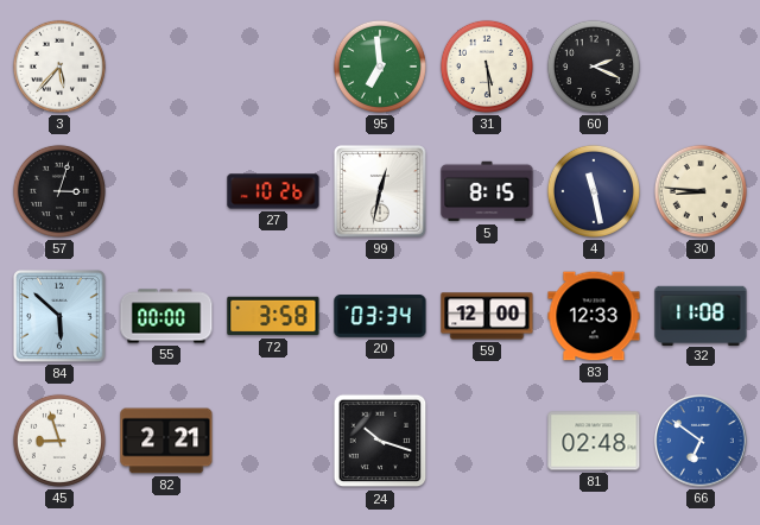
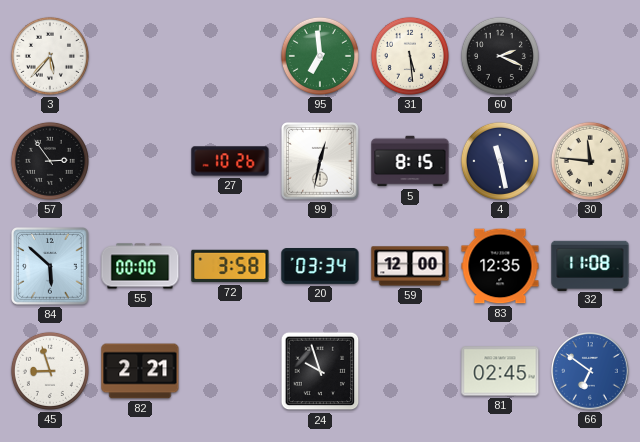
57: 3:03 -> 2:54
30: 8:46 -> 11:46
83: 12:33 -> 12:35
24: 10:18 -> 9:57
81: 02:48 -> 02:45
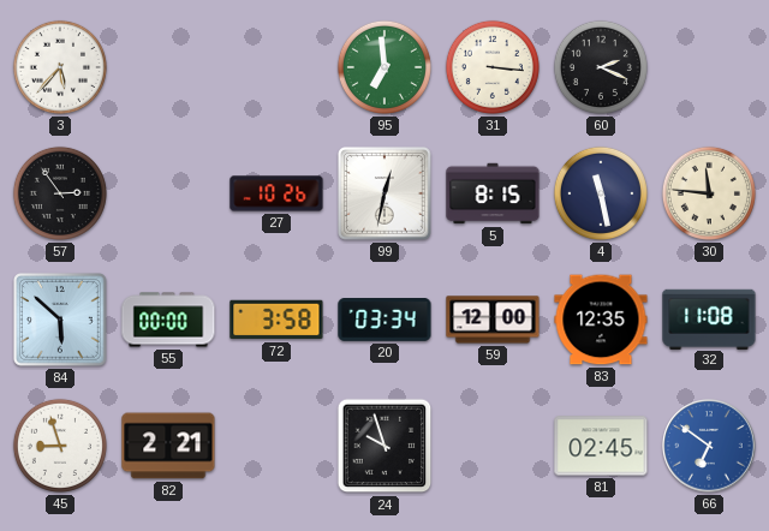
31: 5:29 -> 3:16
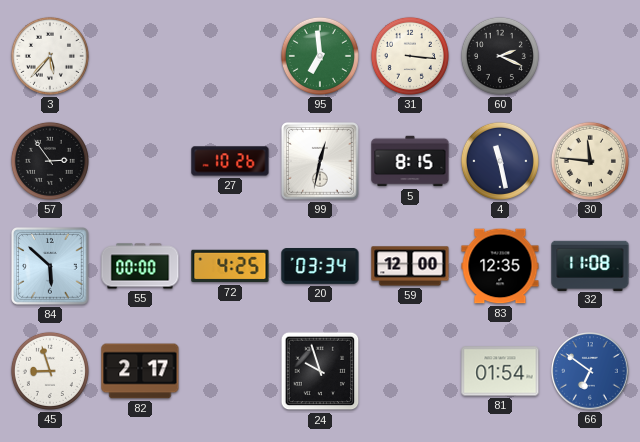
72: 3:58 -> 4:25
82: 2:21 -> 2:17
81: 02:45 -> 01:54
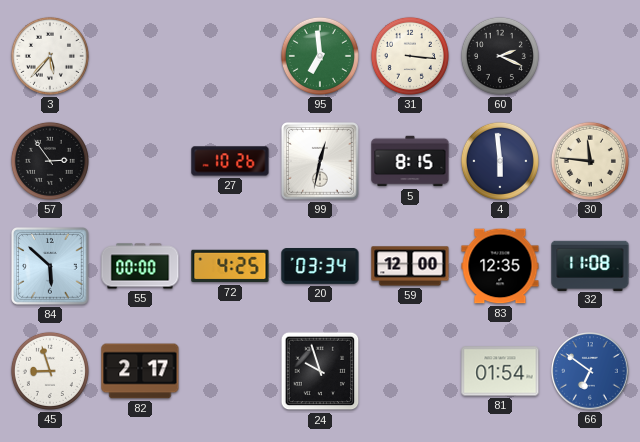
4: 11:28 -> 5:59
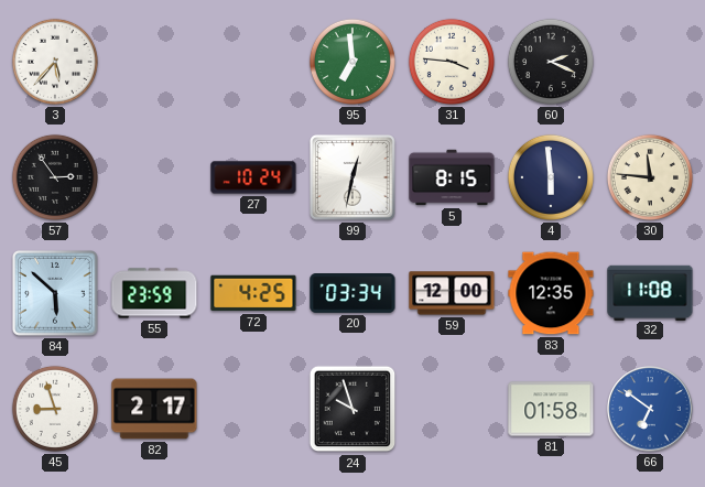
31: 3:16 -> 3:46
27: 10:26 -> 10:24
55: 00:00 -> 23:59
81: 01:54 -> 01:58
